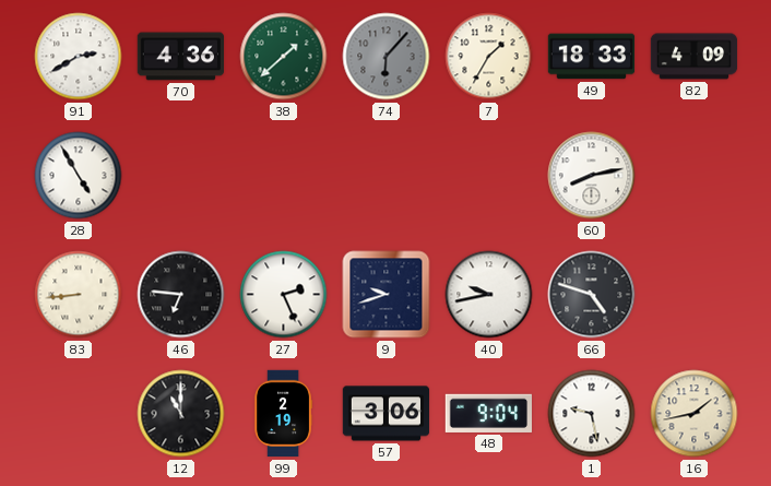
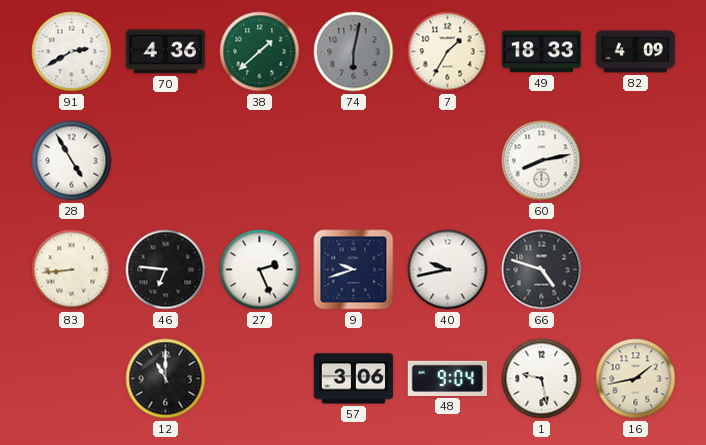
74: 6:07 -> 6:02
99: 2:19 -> none
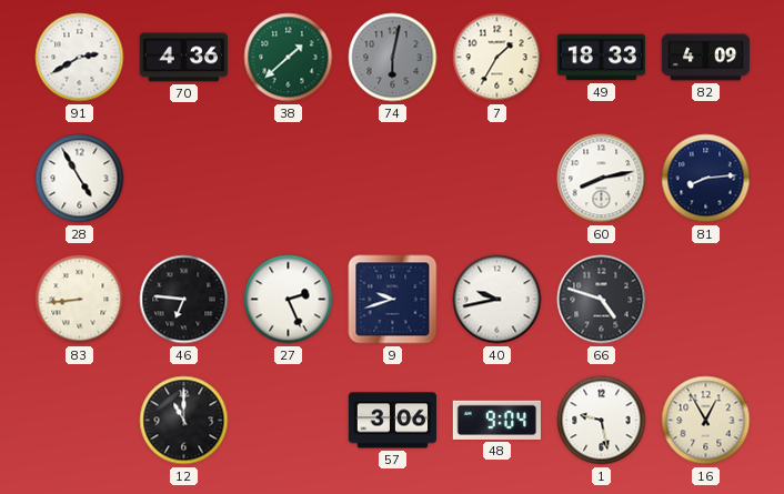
81: none -> 8:14
16: 1:43 -> 12:55
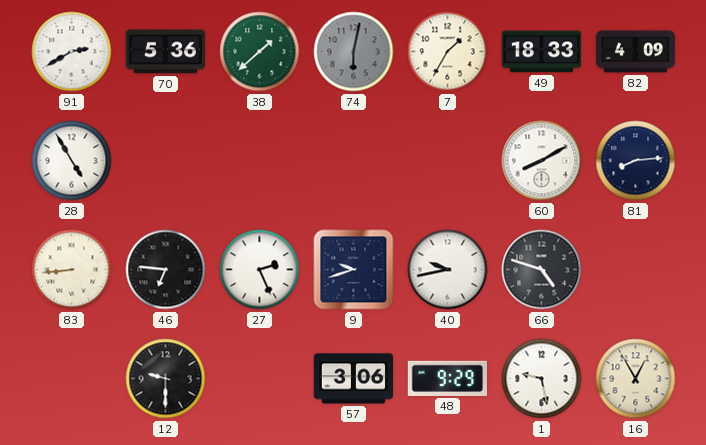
70: 4:36 -> 5:36
60: 8:13 -> 8:10
12: 11:00 -> 9:30
48: 9:04 -> 9:29
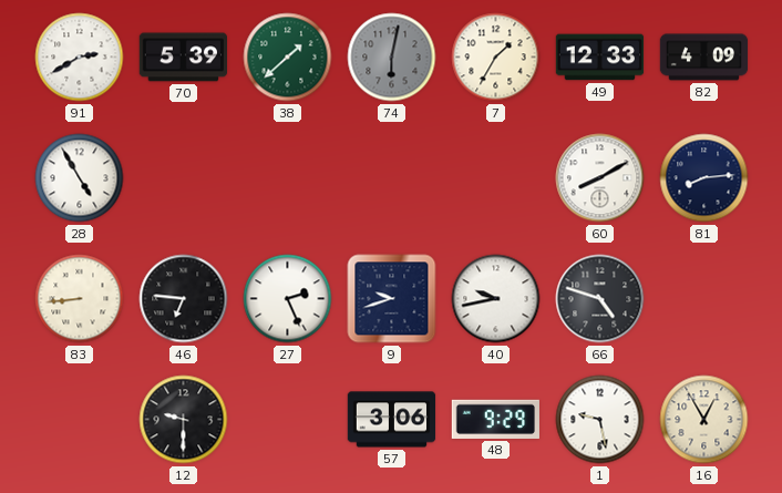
70: 5:36 -> 5:39
49: 18:33 -> 12:33
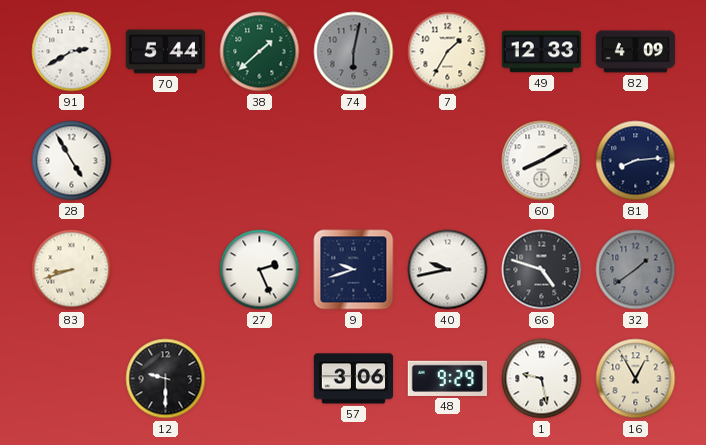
70: 5:39 -> 5:44
83: 8:44 -> 8:42
46: 6:46 -> none
32: none -> 1:39
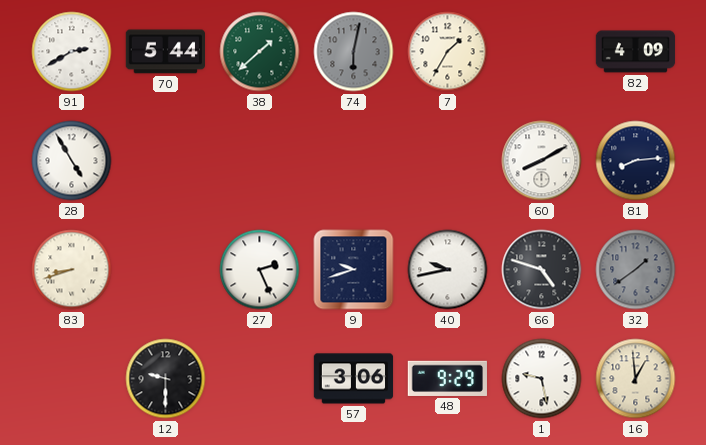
49: 12:33 -> none
16: 12:55 -> 12:59
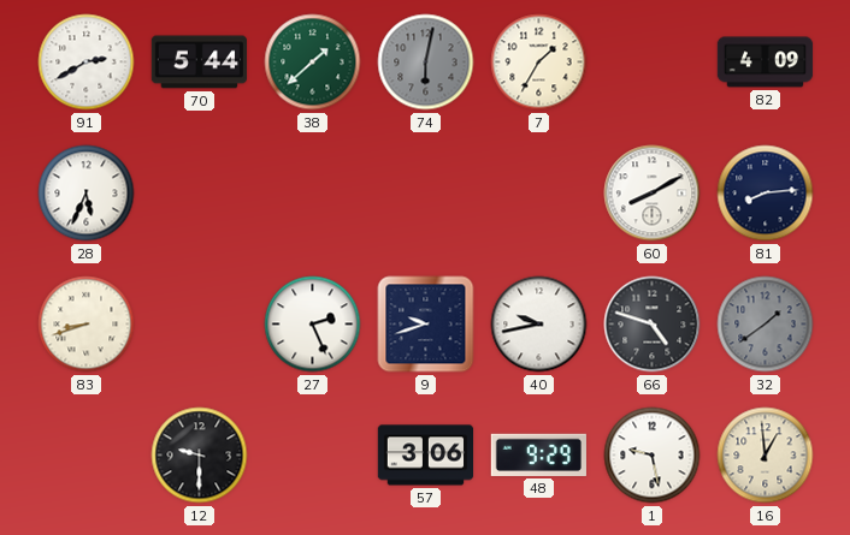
28: 4:55 -> 5:34
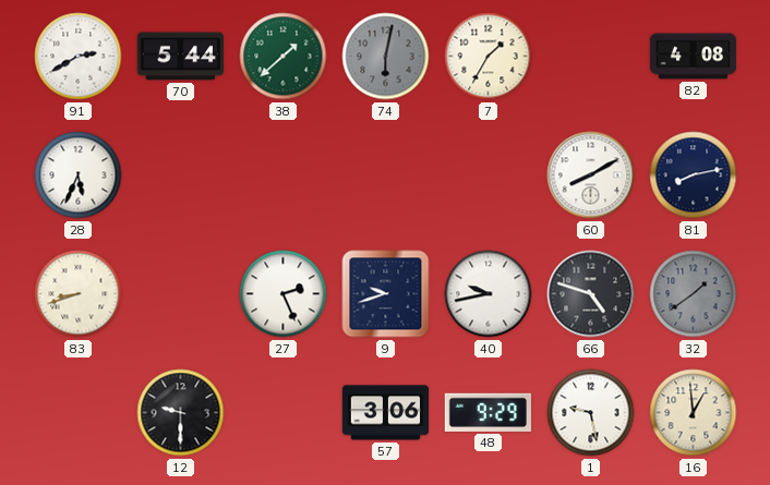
82: 4:09 -> 4:08
81: 8:14 -> 8:13
